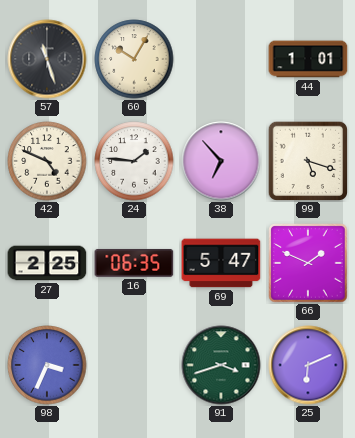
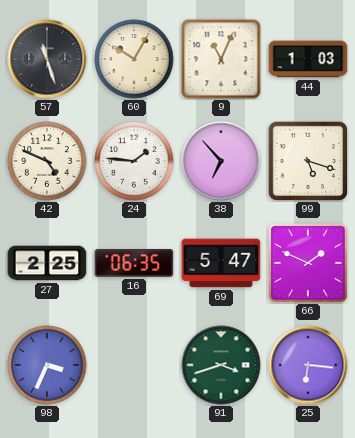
9: none -> 11:04
44: 1:01 -> 1:03
25: 6:11 -> 6:16
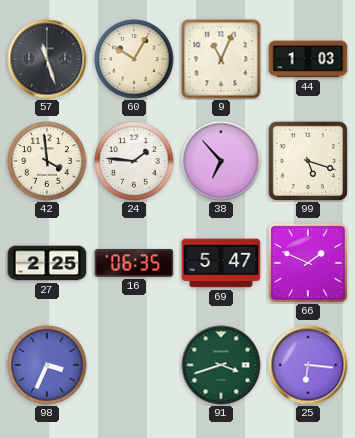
42: 4:49 -> 3:59
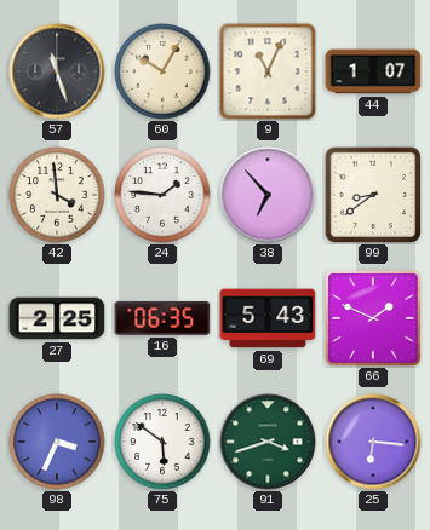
44: 1:03 -> 1:07
99: 5:18 -> 8:39
69: 5:47 -> 5:43
75: none -> 5:51
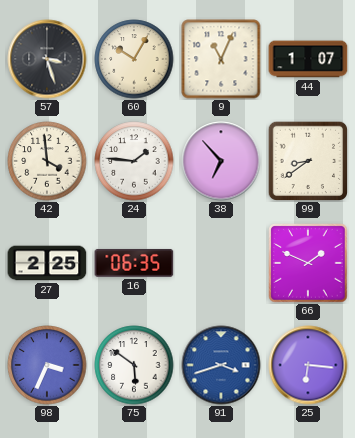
57: 11:27 -> 3:27
69: 5:43 -> none
91 dial: green -> blue
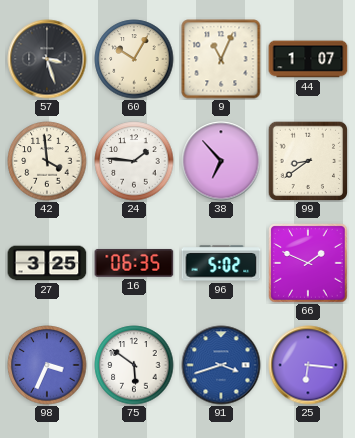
27: 2:25 -> 3:25
96: none -> 5:02
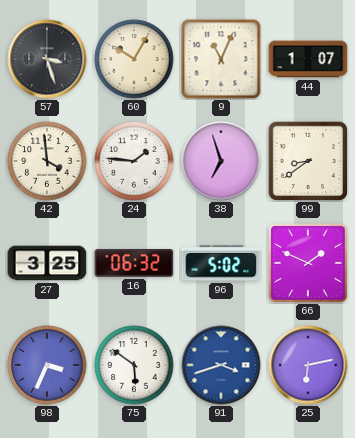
38: 6:53 -> 6:57
16: 06:35 -> 06:32
25: 6:16 -> 6:13
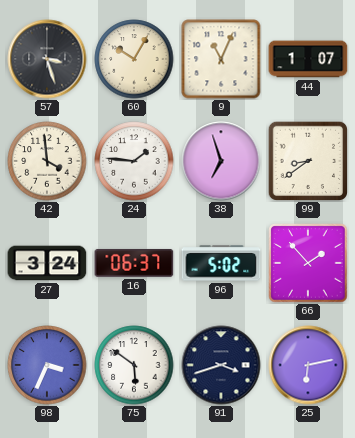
27: 3:25 -> 3:24
16: 06:32 -> 06:37
66: 1:49 -> 1:53
91 dial: blue -> navy
